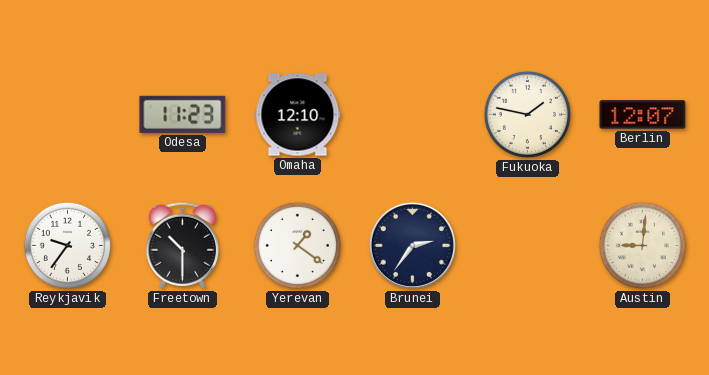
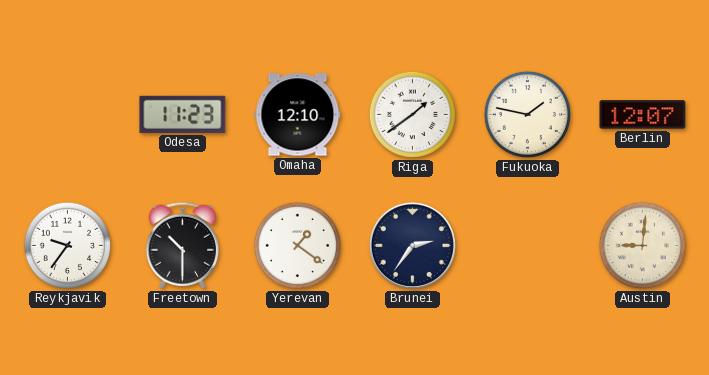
Riga: none -> 1:39
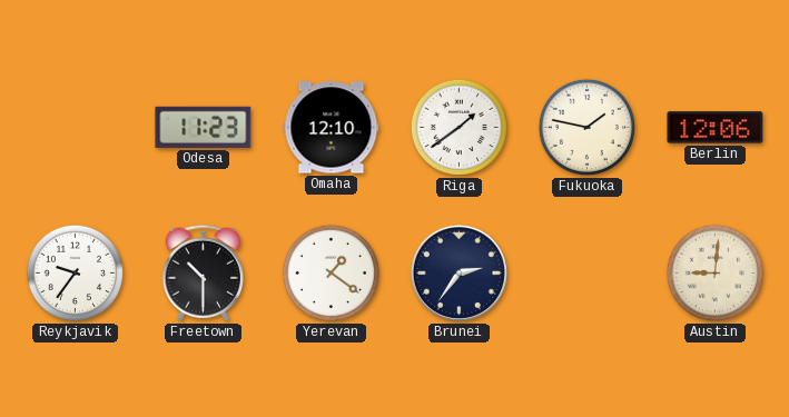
Berlin: 12:07 -> 12:06
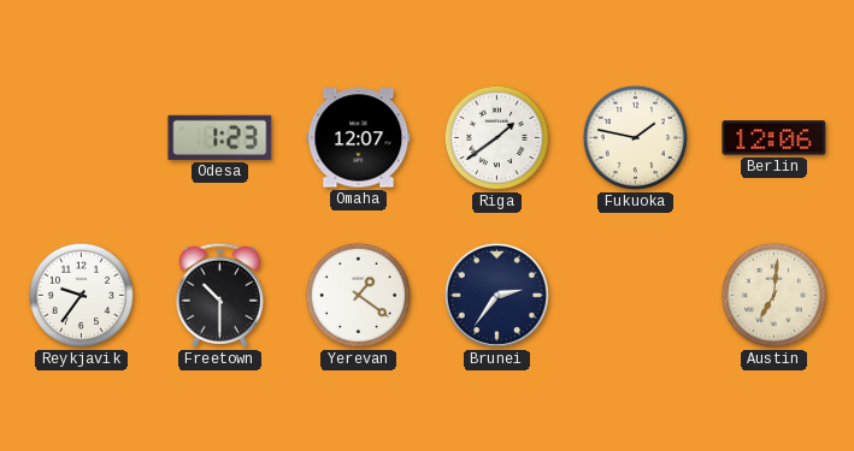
Odesa: 11:23 -> 1:23
Omaha: 12:10 -> 12:07
Austin: 9:01 -> 7:01
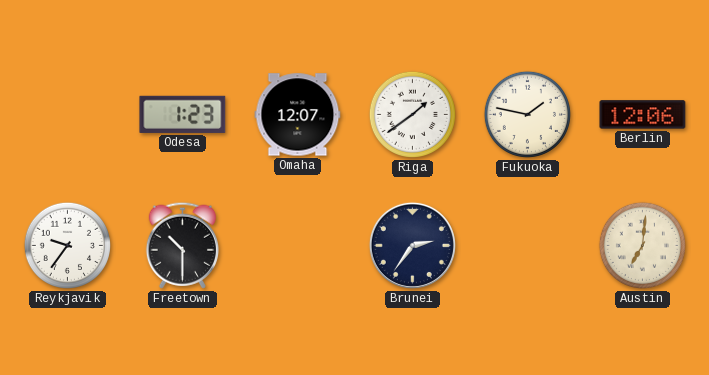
Yerevan: 1:21 -> none
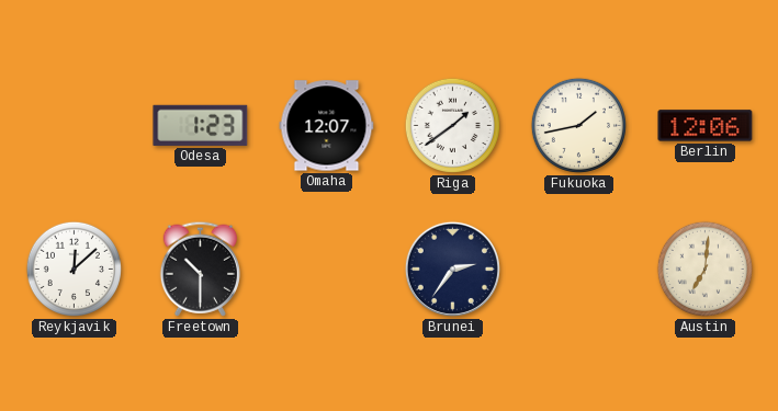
Fukuoka: 1:47 -> 1:43
Reykjavik: 9:36 -> 12:08
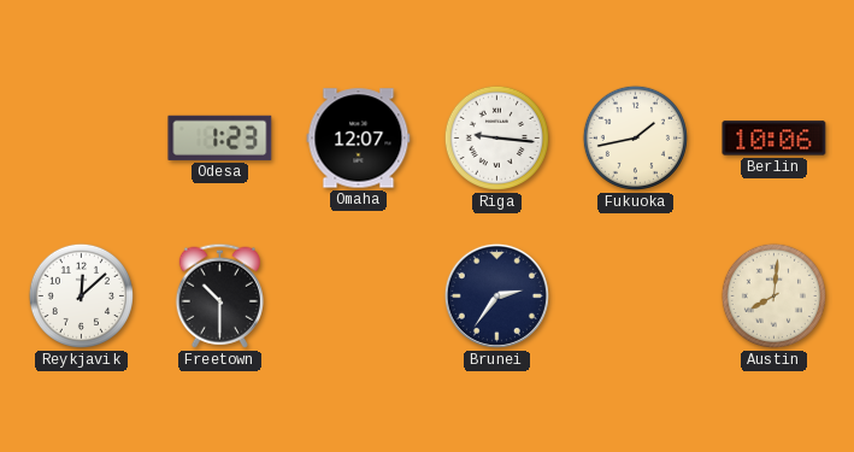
Riga: 1:39 -> 9:16
Berlin: 12:06 -> 10:06
Austin: 7:01 -> 8:01
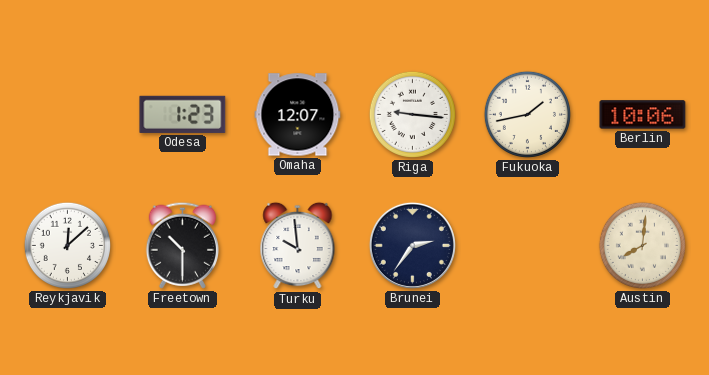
Turku: none -> 9:59
